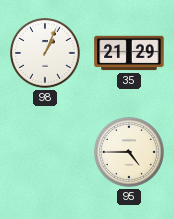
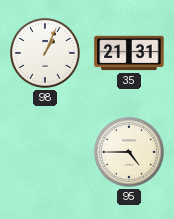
35: 21:29 -> 21:31
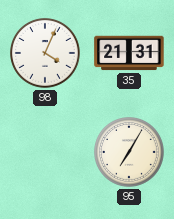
98: 1:04 -> 4:04
95: 4:45 -> 7:05
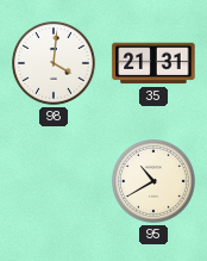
98: 4:04 -> 4:01
95: 7:05 -> 10:40
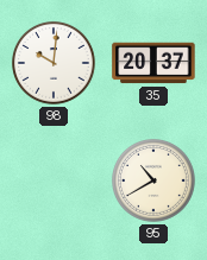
98: 4:01 -> 10:01
35: 21:31 -> 20:37
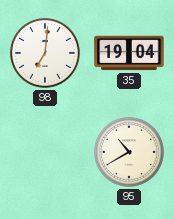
98: 10:01 -> 7:01
35: 20:37 -> 19:04
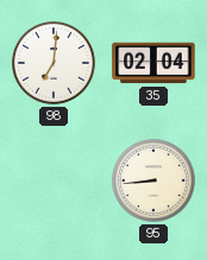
35: 19:04 -> 02:04
95: 10:40 -> 8:44
